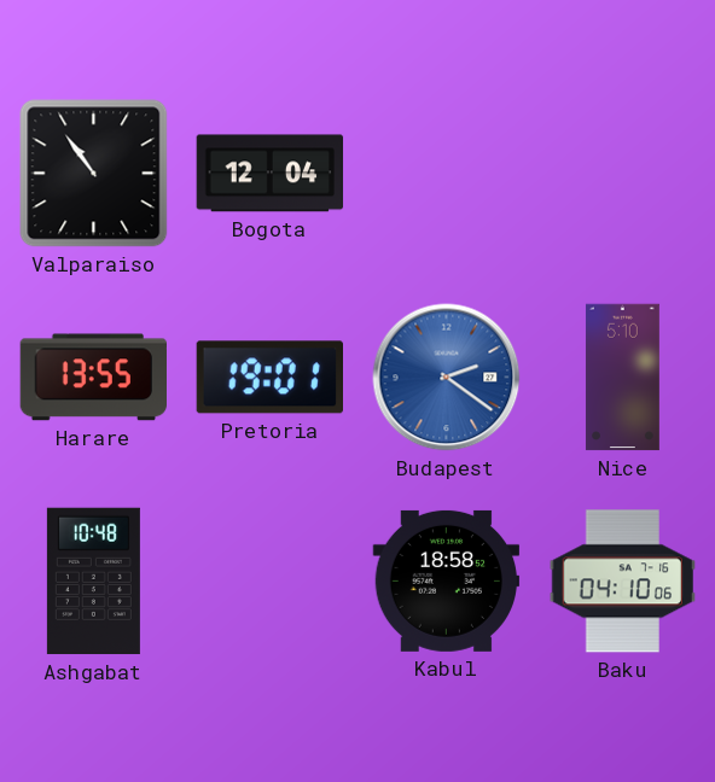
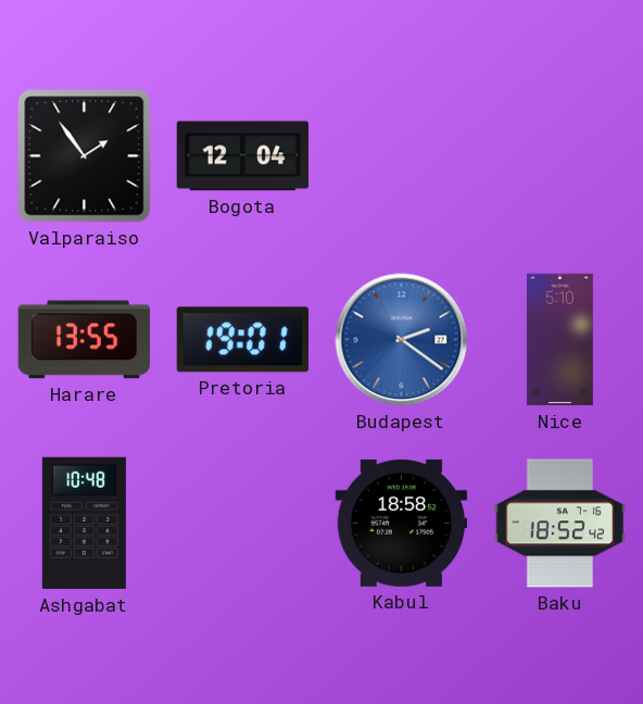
Valparaiso: 10:54 -> 1:54
Baku: 04:10 -> 18:52
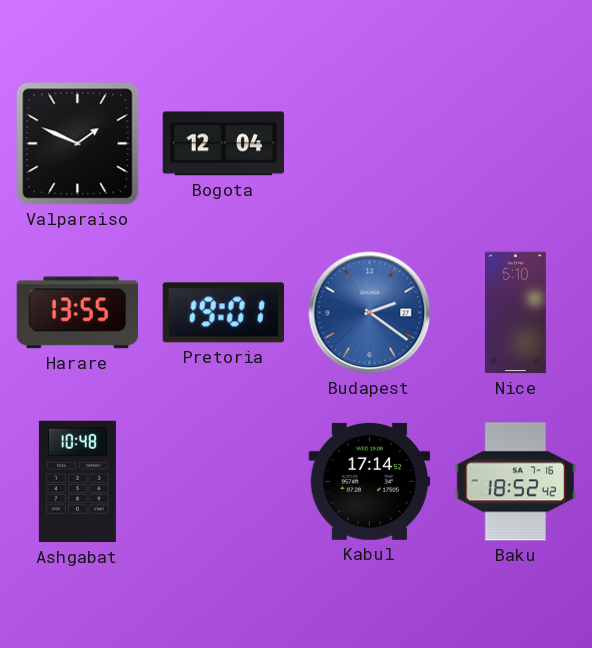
Valparaiso: 1:54 -> 1:49
Kabul: 18:58 -> 17:14
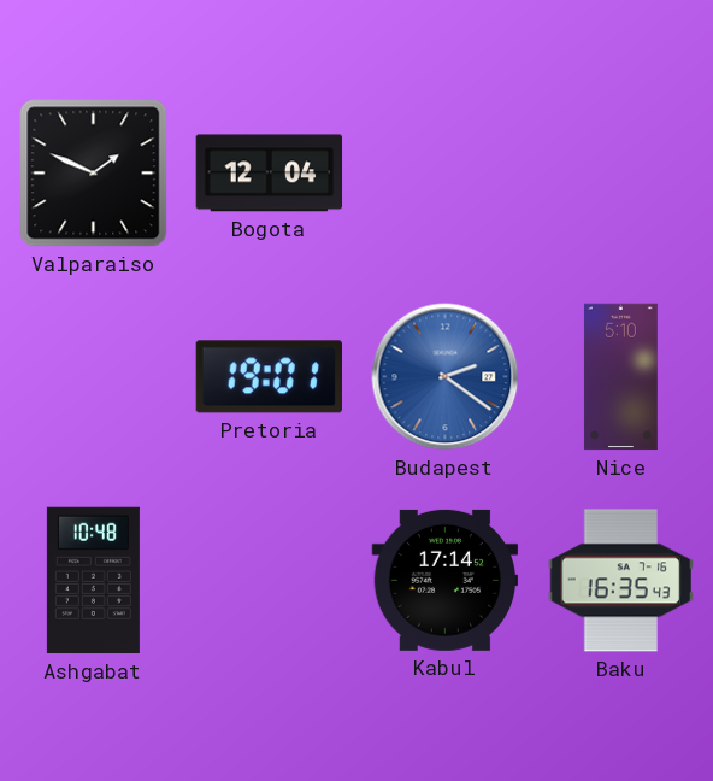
Harare: 13:55 -> none
Baku: 18:52 -> 16:35
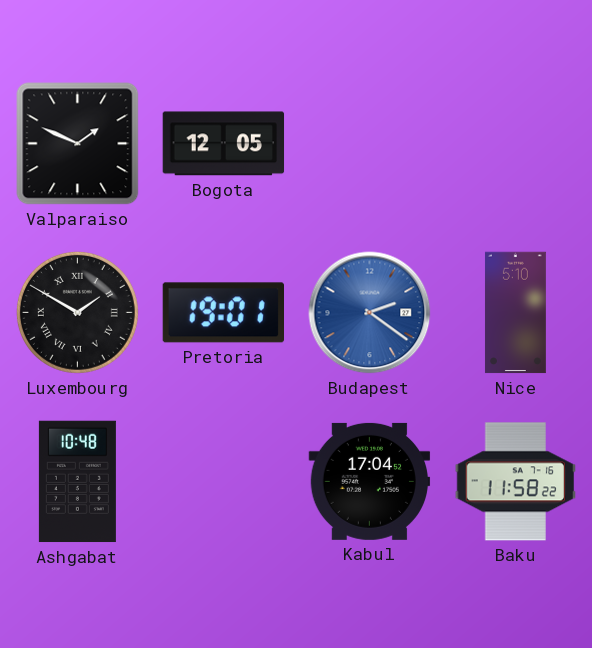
Bogota: 12:04 -> 12:05
Luxembourg: none -> 1:50
Kabul: 17:14 -> 17:04
Baku: 16:35 -> 11:58
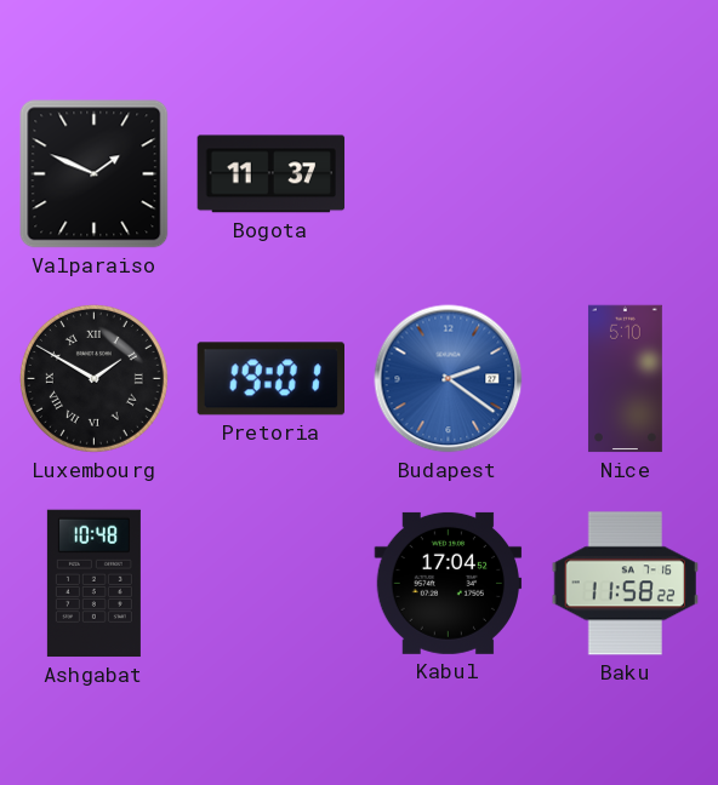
Bogota: 12:05 -> 11:37
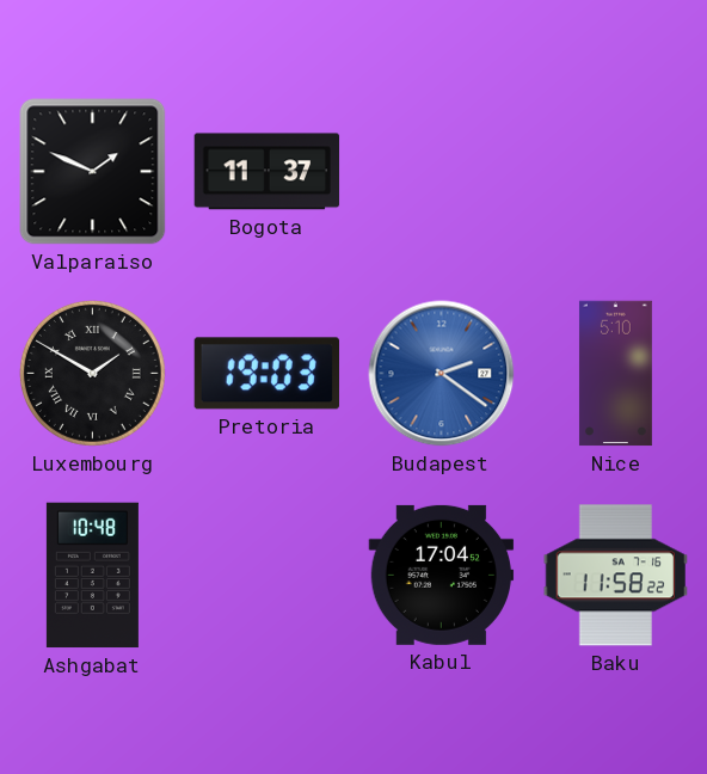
Pretoria: 19:01 -> 19:03
